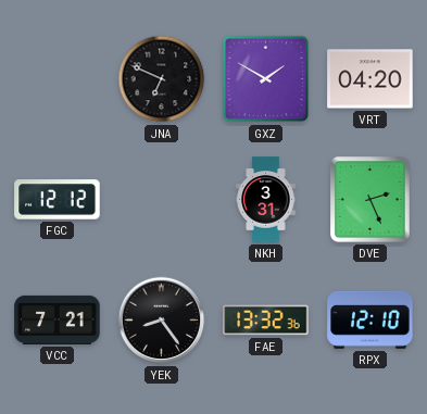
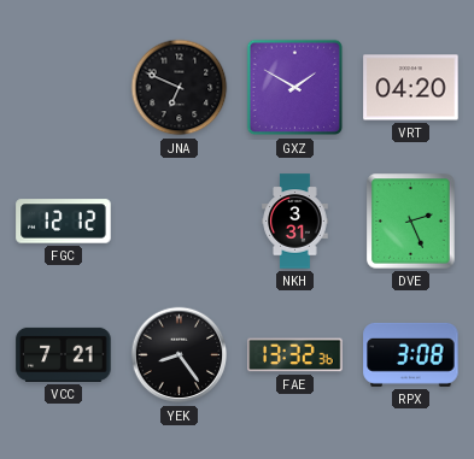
RPX: 12:10 -> 3:08
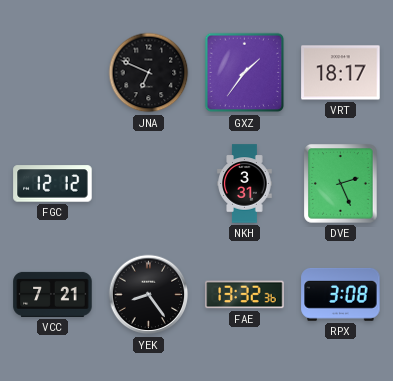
GXZ: 1:50 -> 1:36
VRT: 04:20 -> 18:17
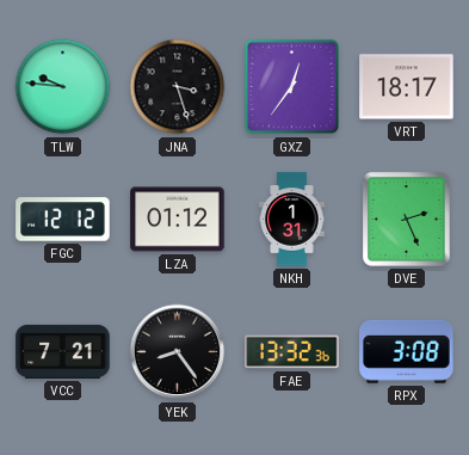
TLW: none -> 9:46
JNA: 6:49 -> 3:27
GXZ: 1:36 -> 12:36
LZA: none -> 01:12
NKH: 3:31 -> 1:31
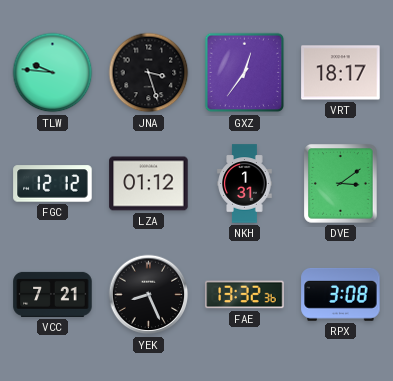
DVE: 2:26 -> 3:09
YEK: 8:24 -> 8:26
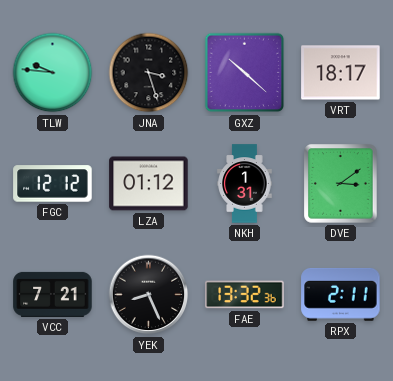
GXZ: 12:36 -> 10:22
RPX: 3:08 -> 2:11
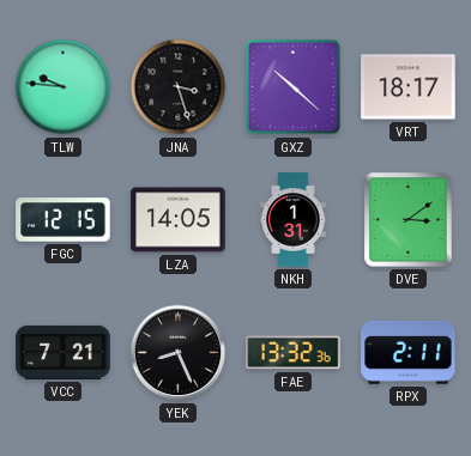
FGC: 12:12 -> 12:15
LZA: 01:12 -> 14:05
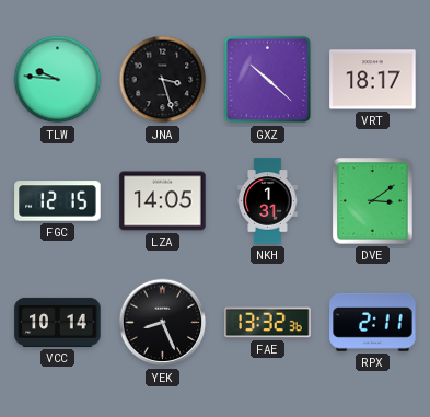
VCC: 7:21 -> 10:14
